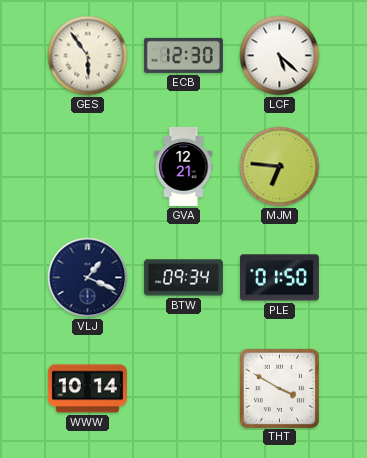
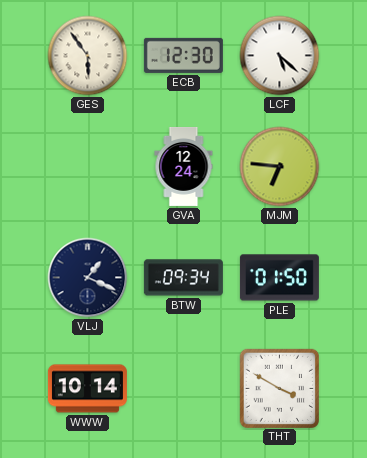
GVA: 12:21 -> 12:24
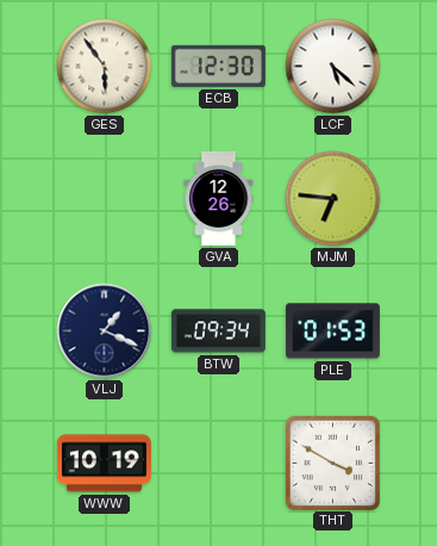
GVA: 12:24 -> 12:26
PLE: 01:50 -> 01:53
WWW: 10:14 -> 10:19
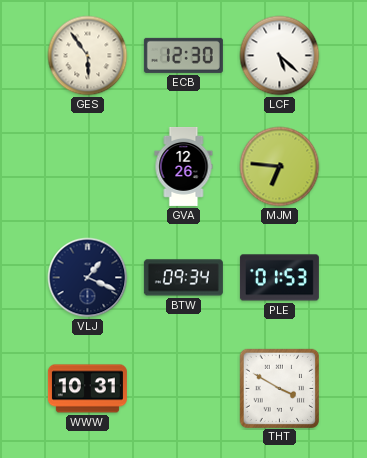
WWW: 10:19 -> 10:31
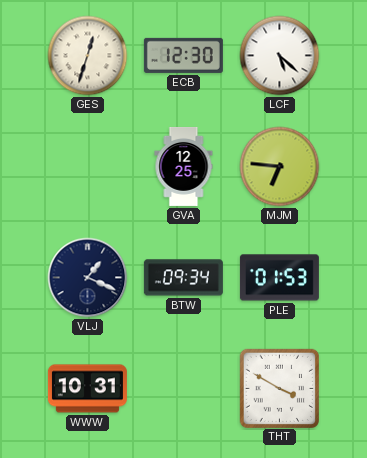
GES: 5:54 -> 12:33
GVA: 12:26 -> 12:25
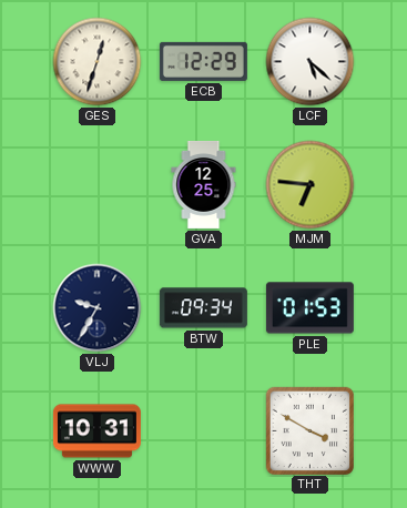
ECB: 12:30 -> 12:29
VLJ: 1:19 -> 9:35
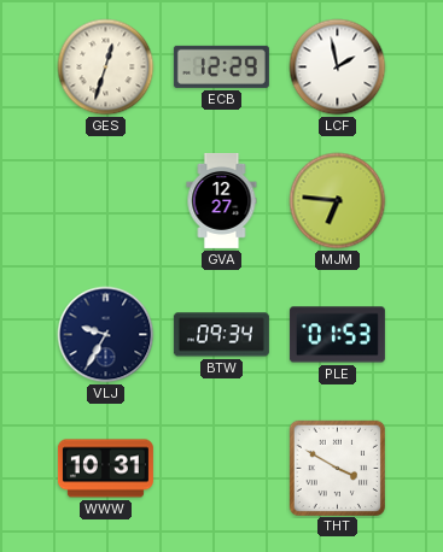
LCF: 5:22 -> 1:58
GVA: 12:25 -> 12:27
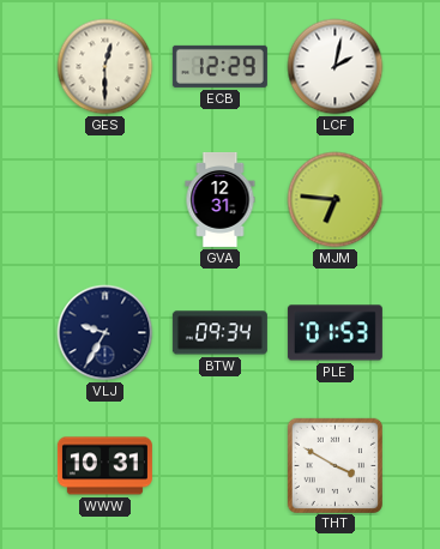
GES: 12:33 -> 12:30
LCF: 1:58 -> 2:02
GVA: 12:27 -> 12:31
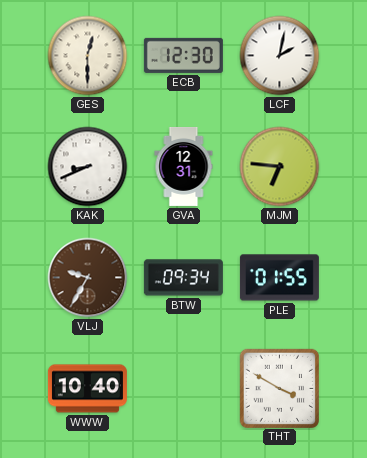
ECB: 12:29 -> 12:30
KAK: none -> 8:41
VLJ dial: navy -> brown
PLE: 01:53 -> 01:55
WWW: 10:31 -> 10:40
